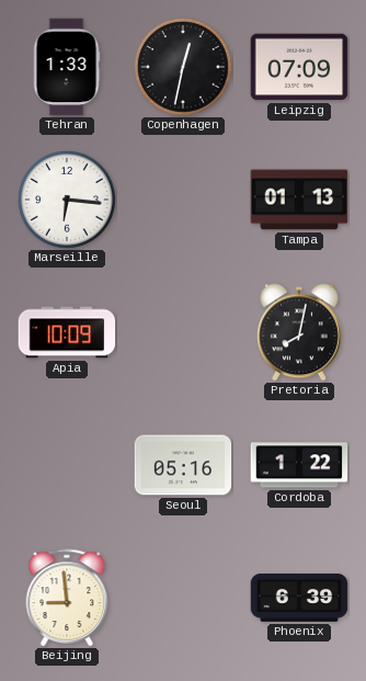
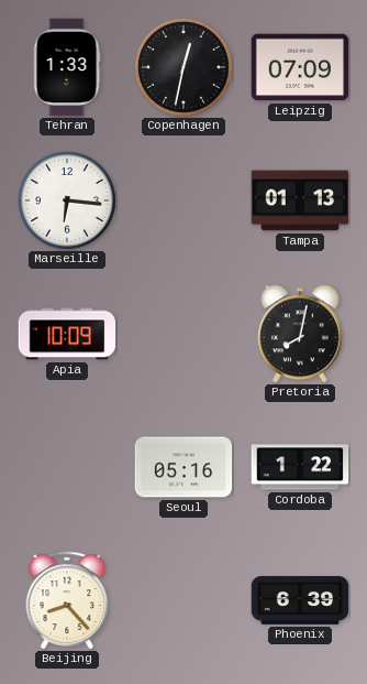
Beijing: 8:59 -> 8:23
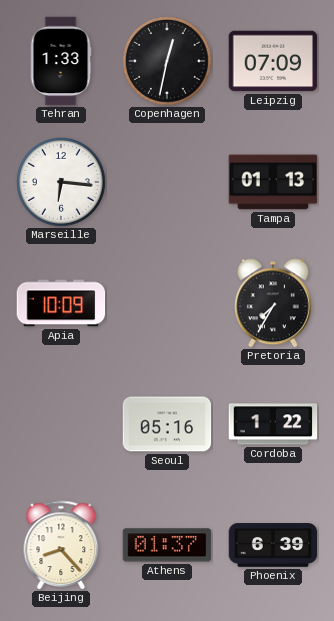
Pretoria: 8:02 -> 7:35
Athens: none -> 01:37
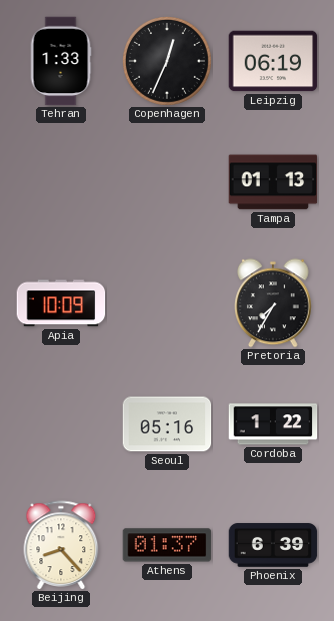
Copenhagen: 12:32 -> 12:34
Leipzig: 07:09 -> 06:19
Marseille: 6:16 -> none
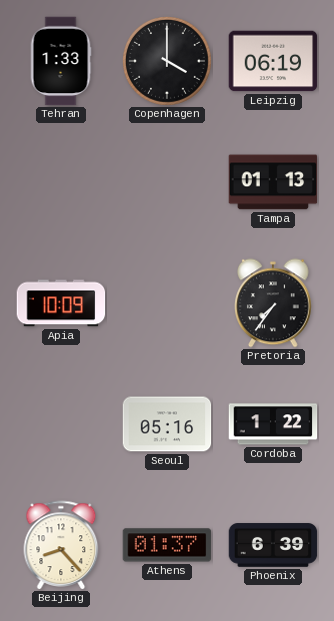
Copenhagen: 12:34 -> 4:00
Pretoria: 7:35 -> 7:36
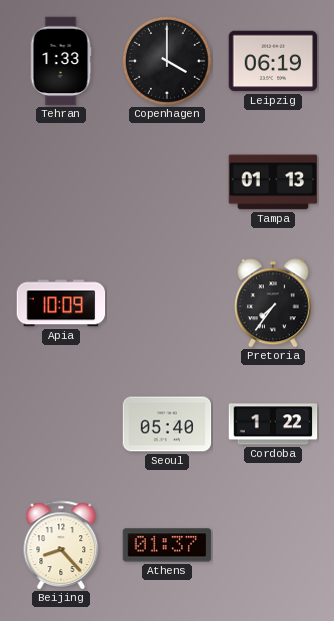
Seoul: 05:16 -> 05:40
Phoenix: 6:39 -> none
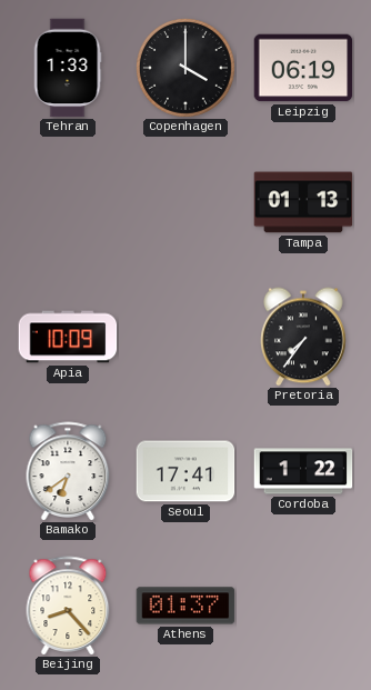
Bamako: none -> 6:39
Seoul: 05:40 -> 17:41
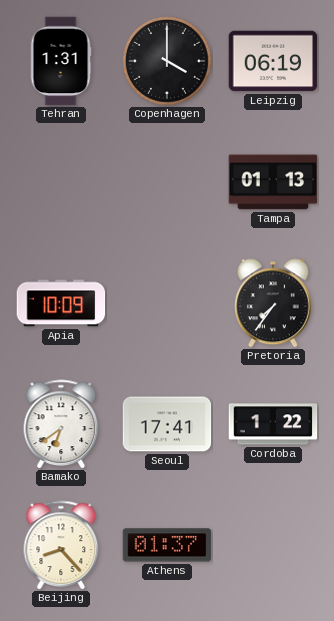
Tehran: 1:33 -> 1:31
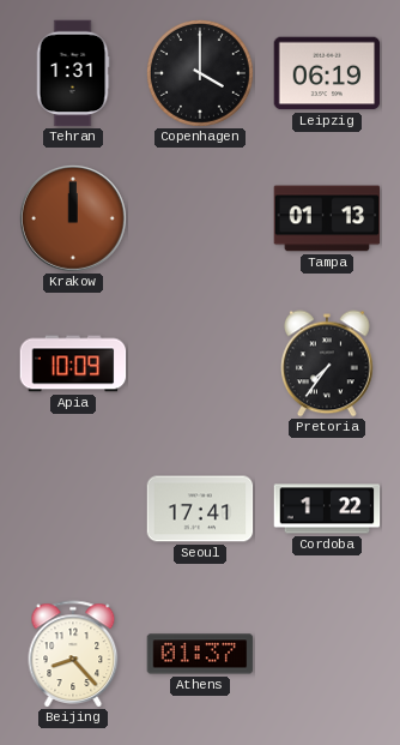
Krakow: none -> 12:00
Bamako: 6:39 -> none
